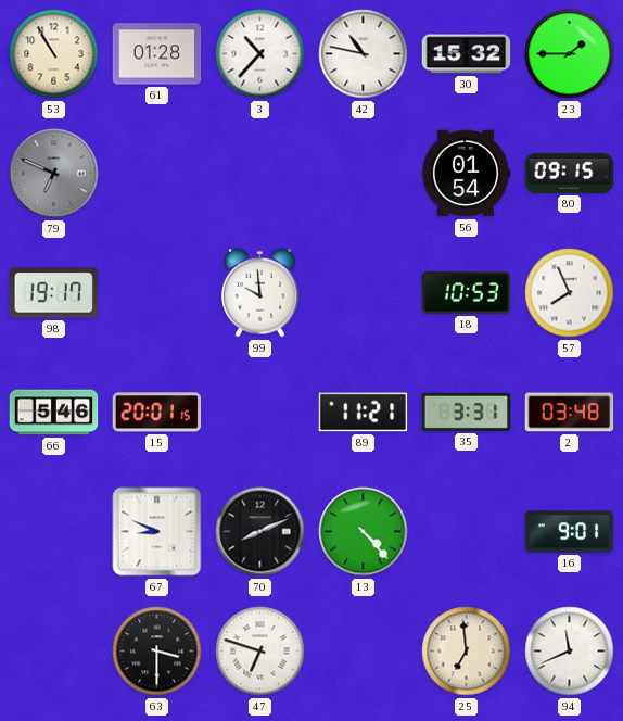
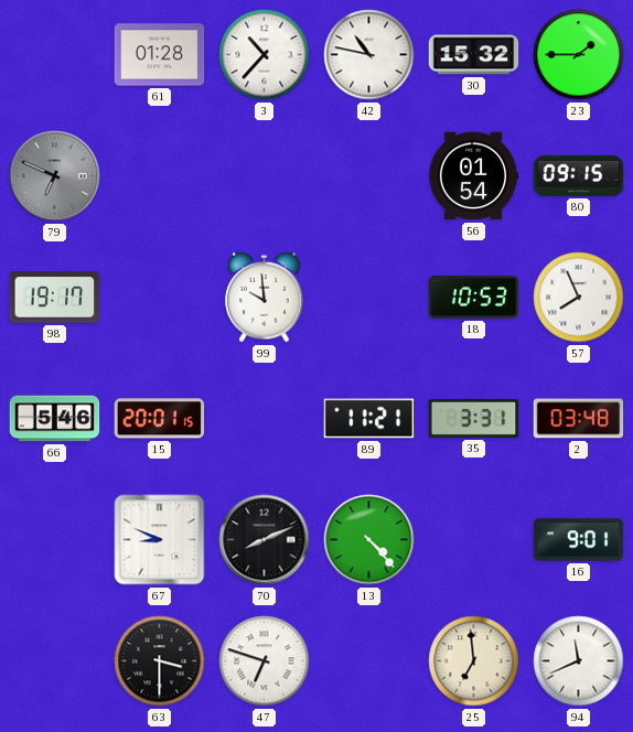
53: 10:55 -> none
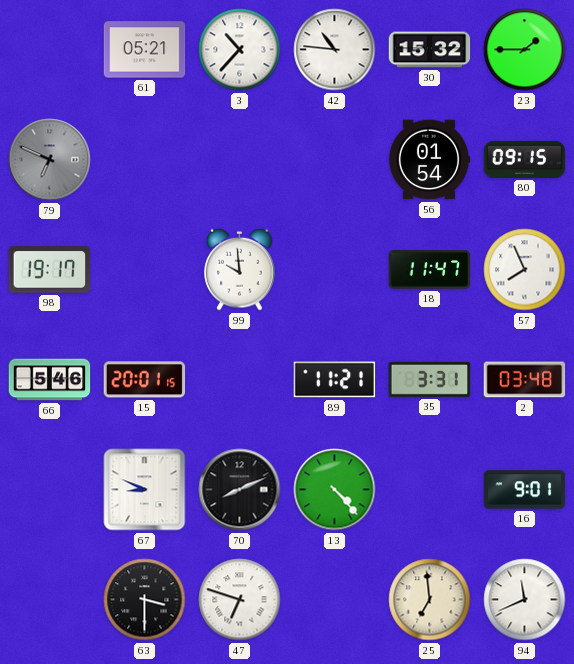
61: 01:28 -> 05:21
42: 10:47 -> 10:46
18: 10:53 -> 11:47
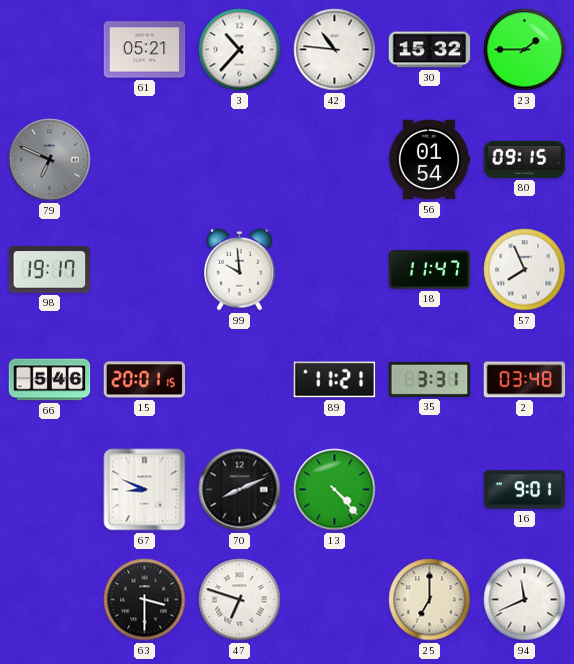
25: 6:59 -> 7:00
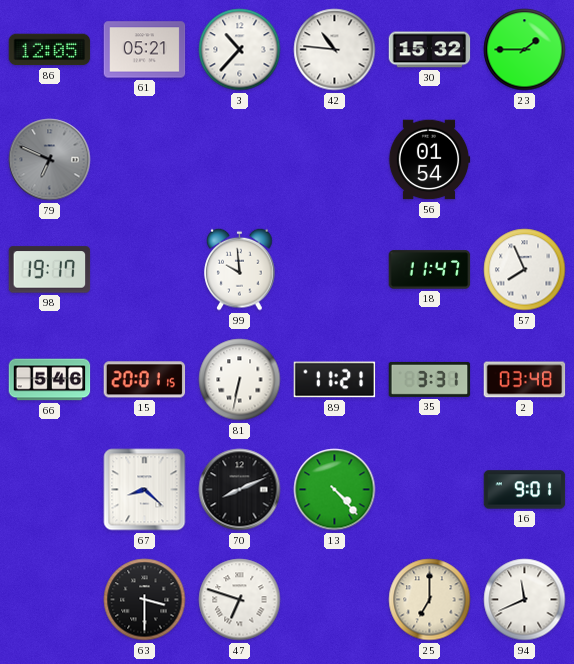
86: none -> 12:05
80: 09:15 -> none
81: none -> 6:32
67: 8:49 -> 8:22
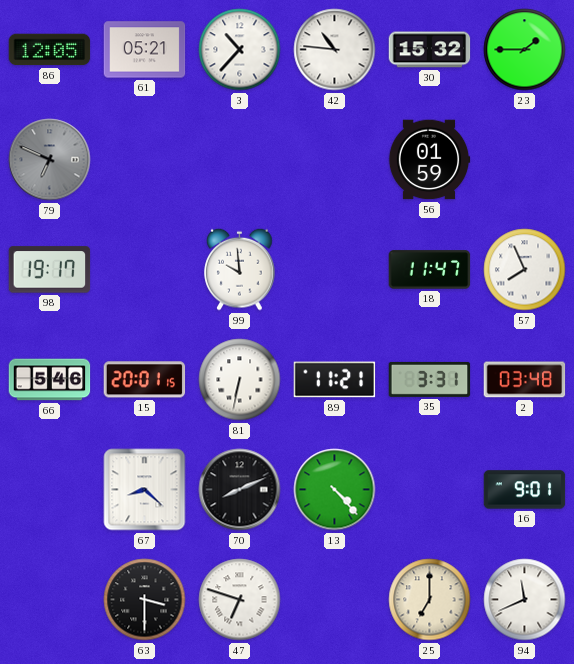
56: 01:54 -> 01:59
